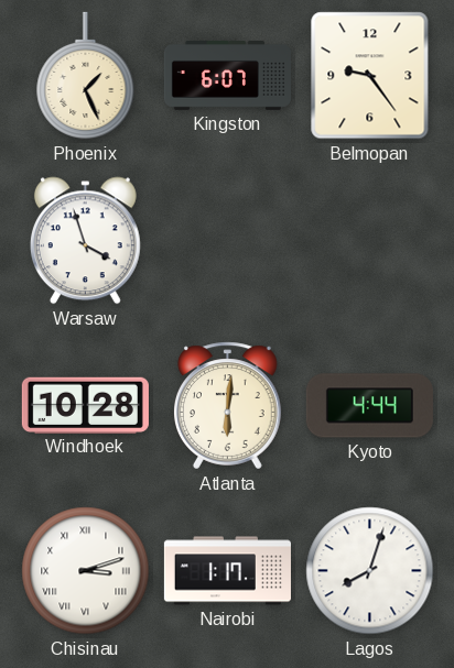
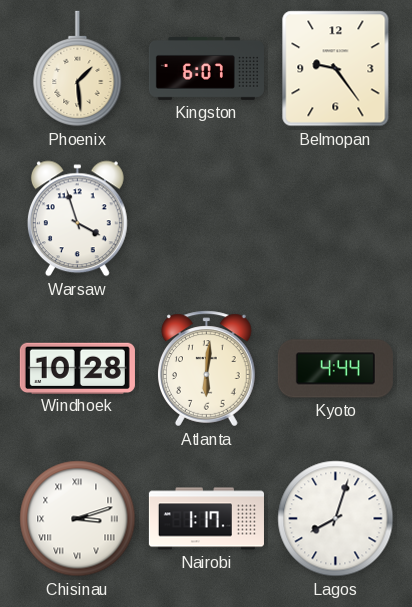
Phoenix: 1:26 -> 1:29
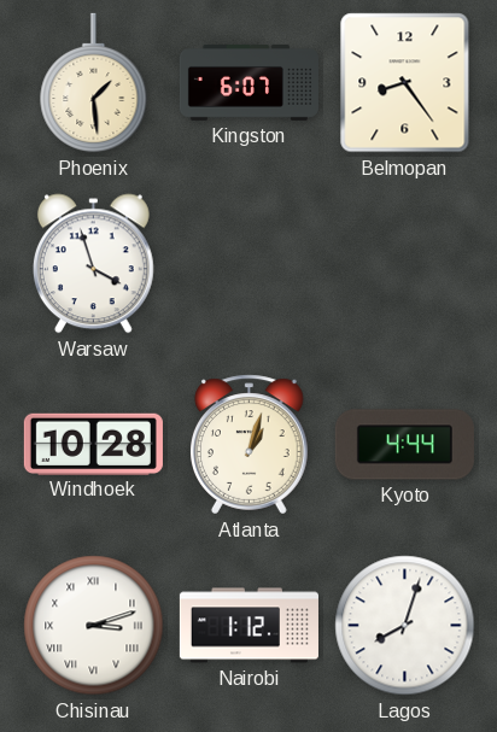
Belmopan: 9:24 -> 8:24
Atlanta: 6:01 -> 1:03
Nairobi: 1:17 -> 1:12
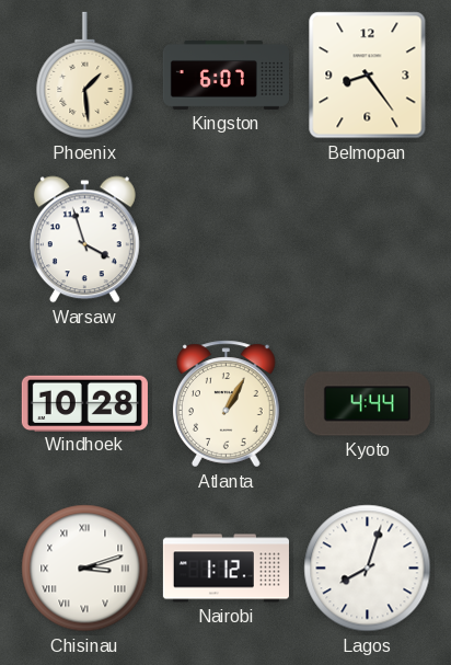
Atlanta: 1:03 -> 1:05
